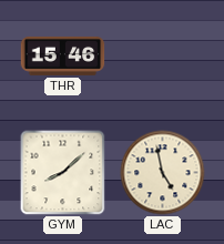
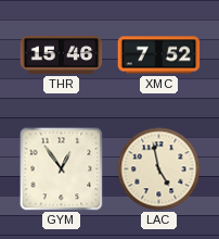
XMC: none -> 7:52
GYM: 8:08 -> 12:54
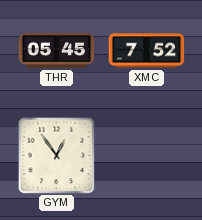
THR: 15:46 -> 05:45
LAC: 4:58 -> none
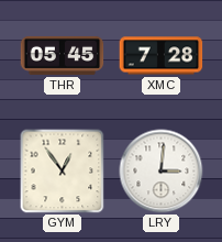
XMC: 7:52 -> 7:28
LRY: none -> 3:01
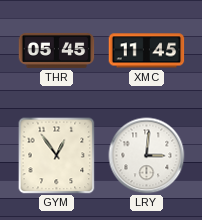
XMC: 7:28 -> 11:45
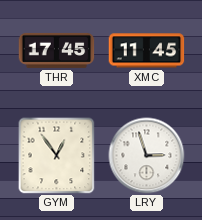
THR: 05:45 -> 17:45
LRY: 3:01 -> 2:57
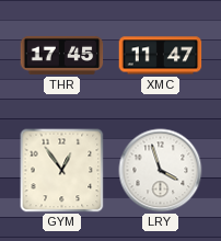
XMC: 11:45 -> 11:47
LRY: 2:57 -> 3:57
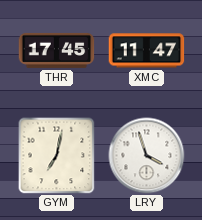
GYM: 12:54 -> 7:02
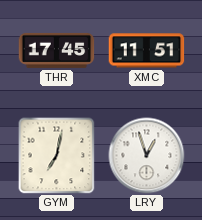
XMC: 11:47 -> 11:51
LRY: 3:57 -> 12:57
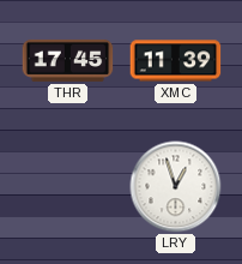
XMC: 11:51 -> 11:39
GYM: 7:02 -> none
